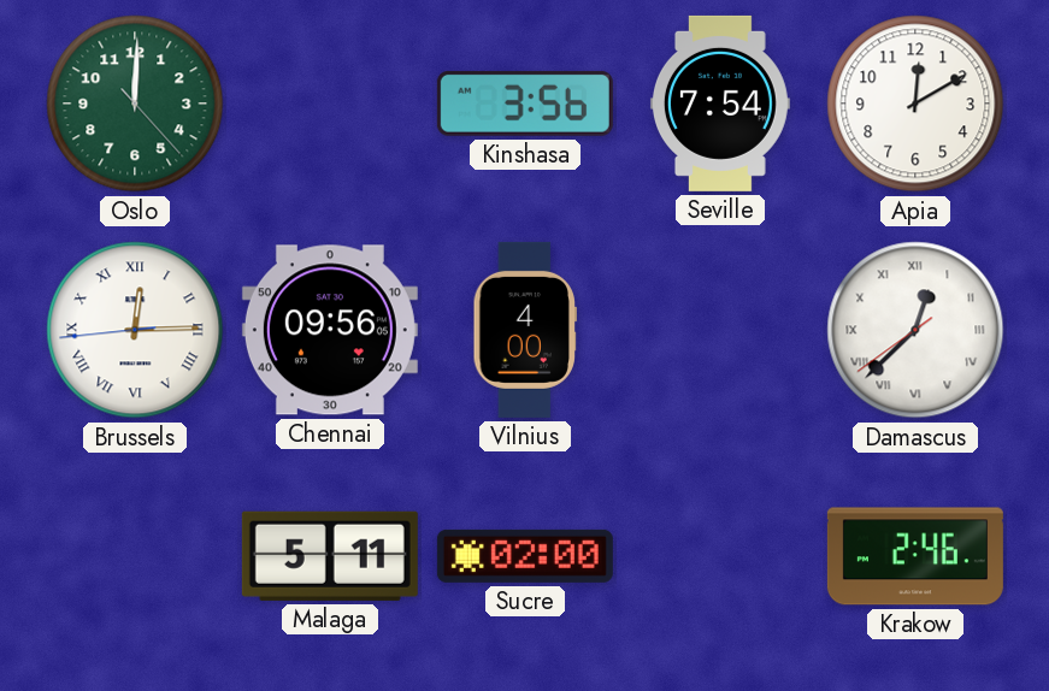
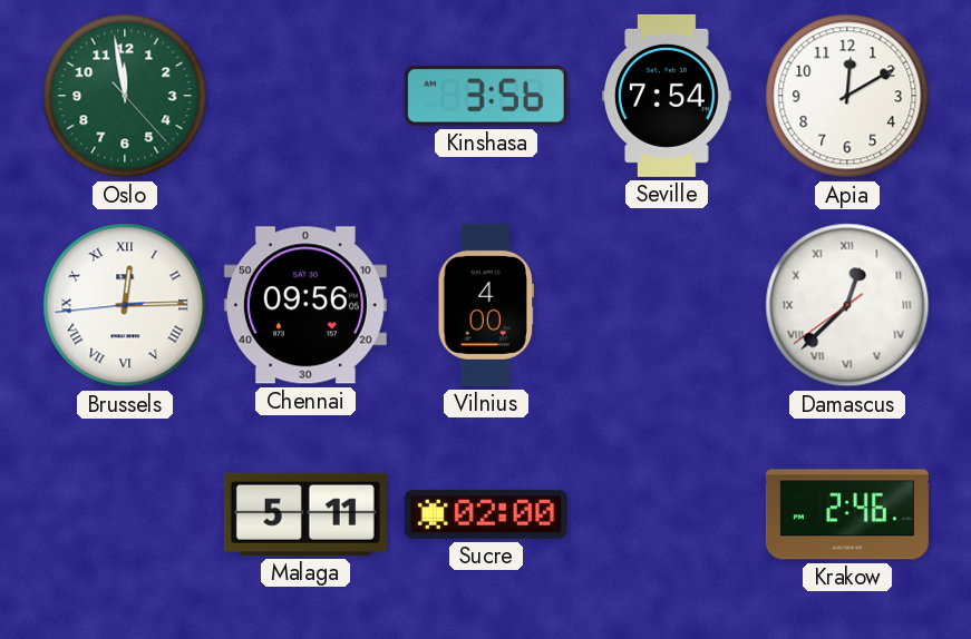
Oslo: 12:00 -> 11:58
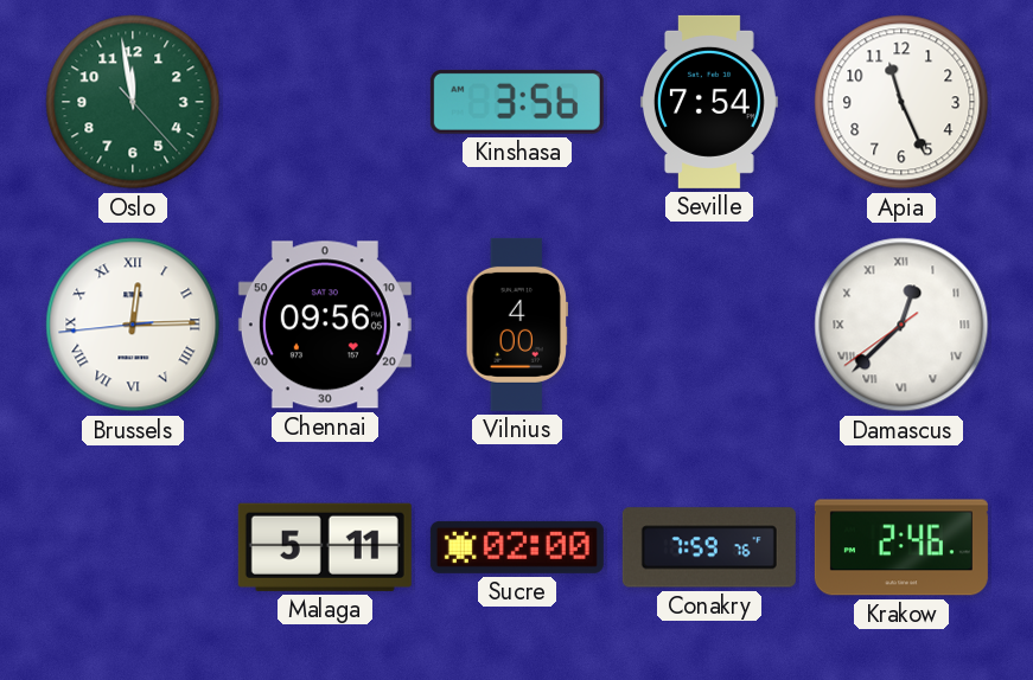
Apia: 12:10 -> 11:26
Conakry: none -> 7:59
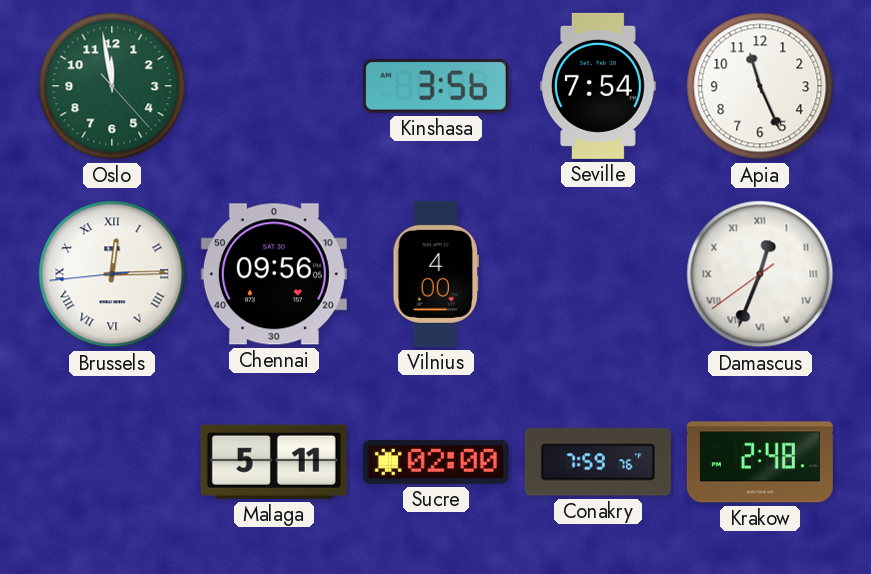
Damascus: 12:37 -> 12:33
Krakow: 2:46 -> 2:48
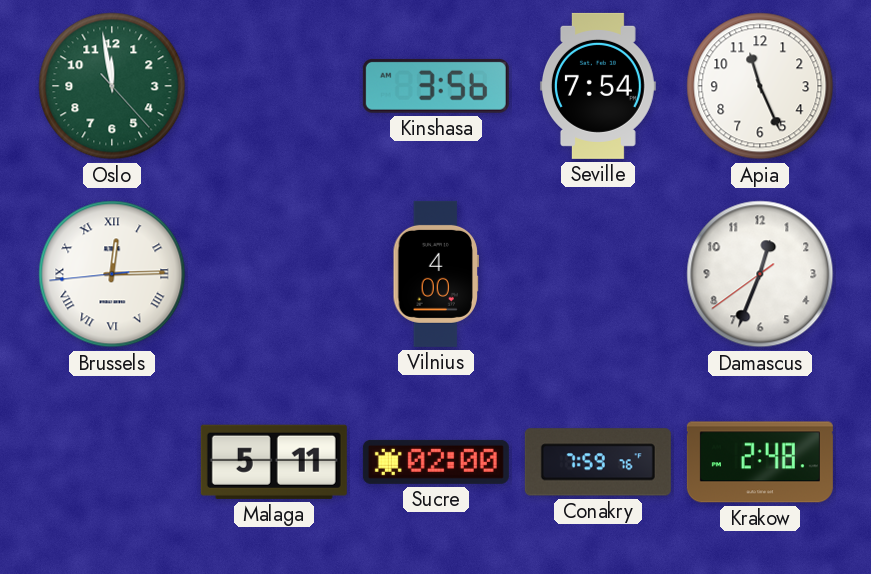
Chennai: 09:56 -> none
Damascus numerals: Roman -> Arabic
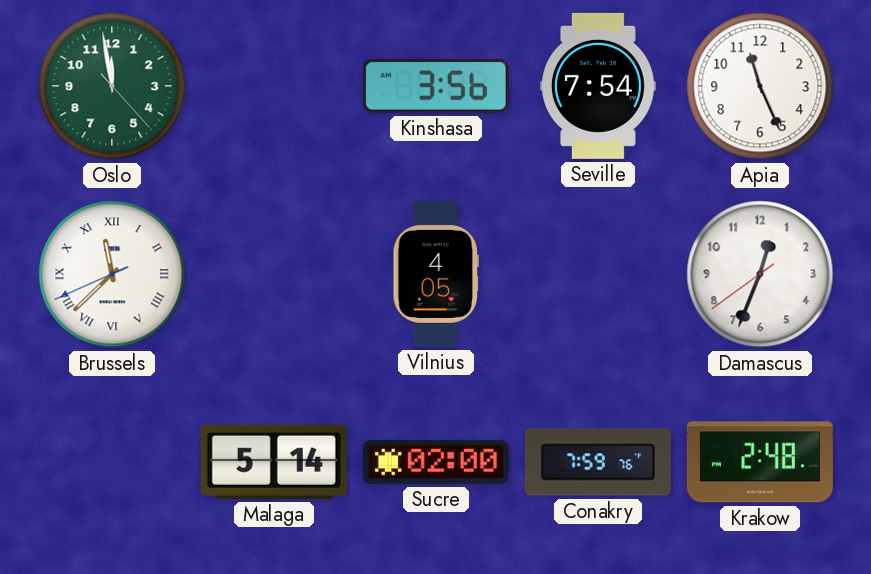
Brussels: 12:14 -> 11:37
Vilnius: 4:00 -> 4:05
Malaga: 5:11 -> 5:14
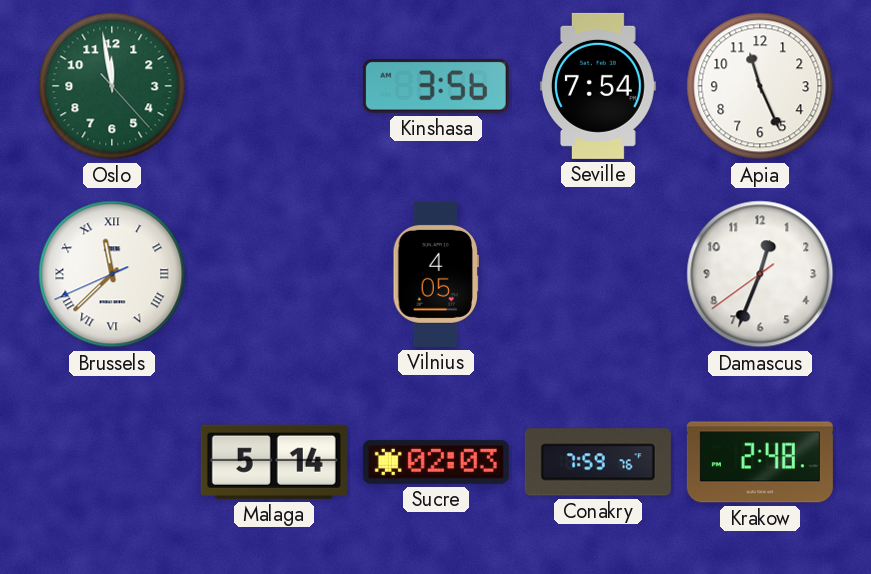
Sucre: 02:00 -> 02:03
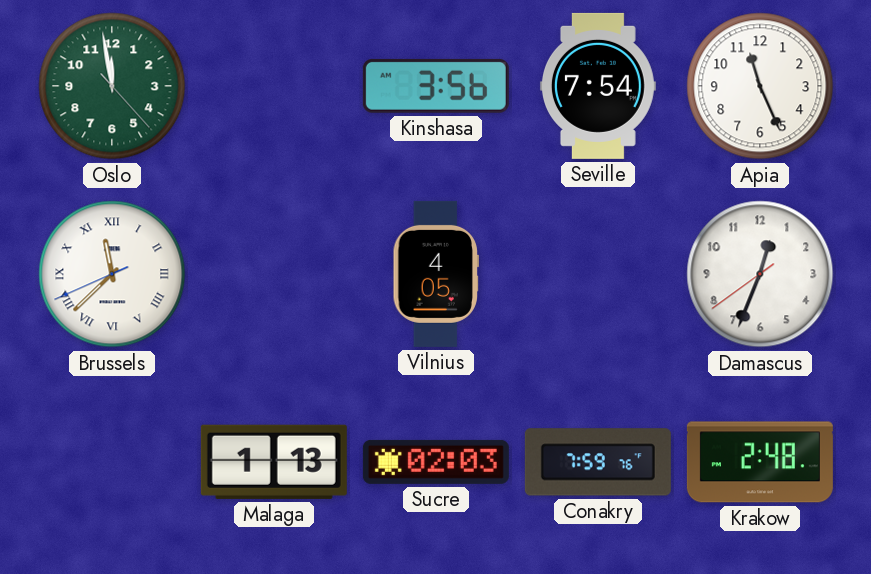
Malaga: 5:14 -> 1:13
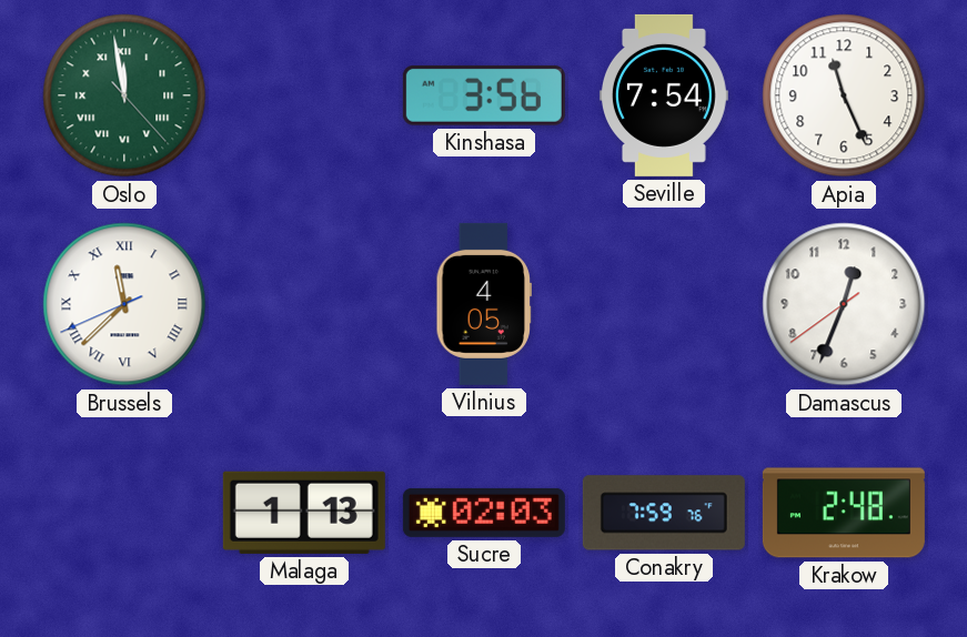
Oslo numerals: Arabic -> Roman
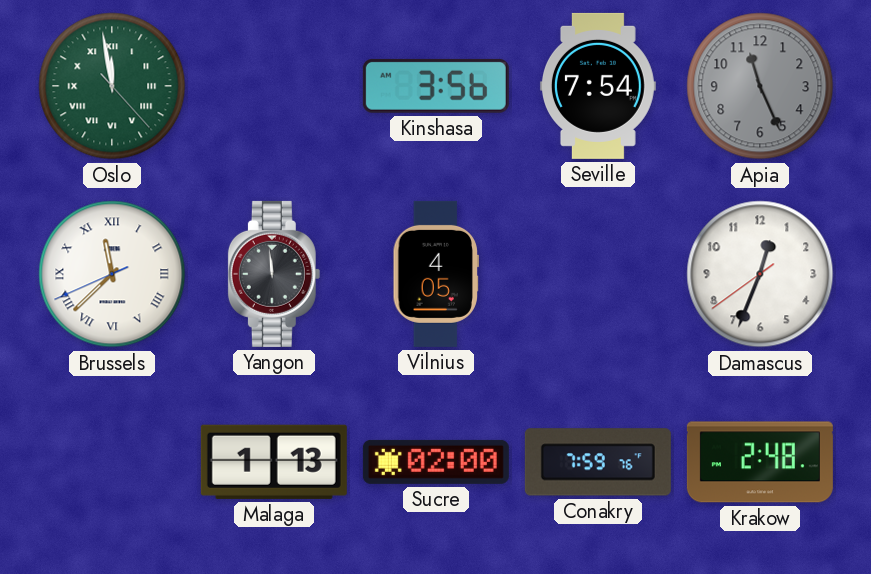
Apia dial: white -> grey
Yangon: none -> 11:59
Sucre: 02:03 -> 02:00
